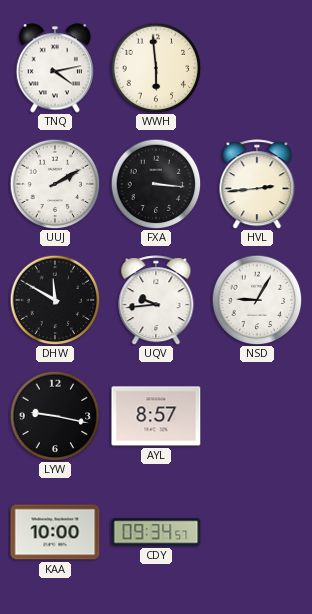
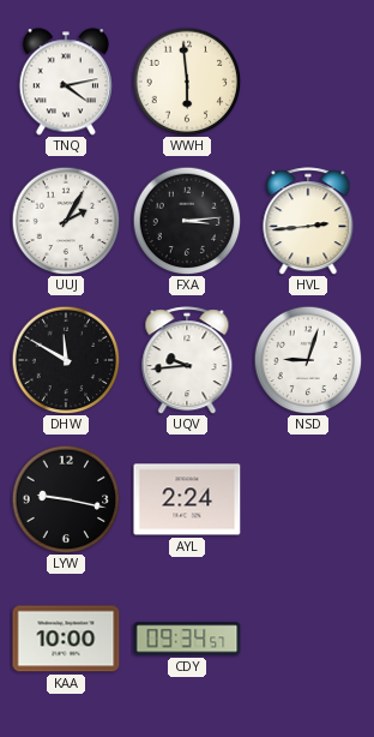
UUJ: 2:10 -> 2:05
FXA: 3:16 -> 3:14
NSD: 9:05 -> 9:03
AYL: 8:57 -> 2:24
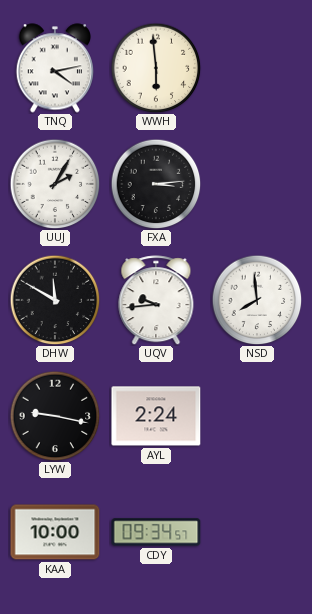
HVL: 2:44 -> none
NSD: 9:03 -> 7:59
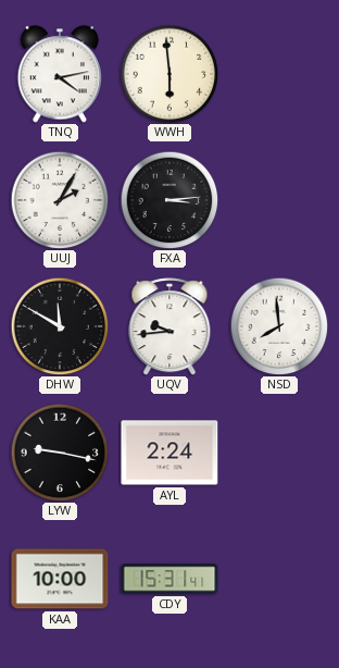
CDY: 09:34 -> 15:31
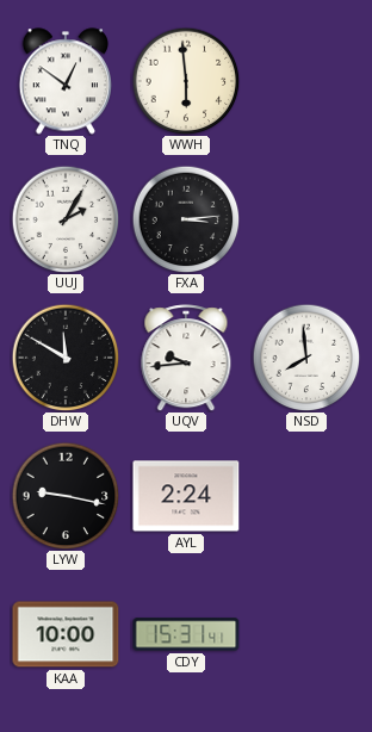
TNQ: 4:13 -> 12:51
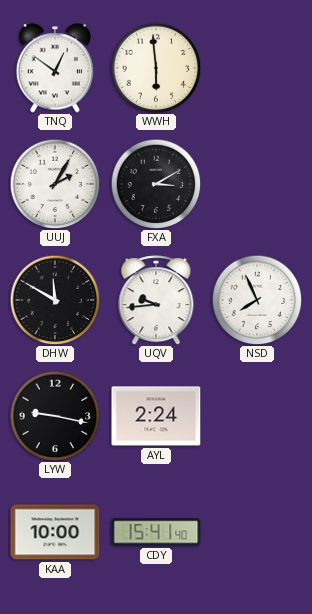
FXA: 3:14 -> 3:10
NSD: 7:59 -> 7:56
CDY: 15:31 -> 15:41
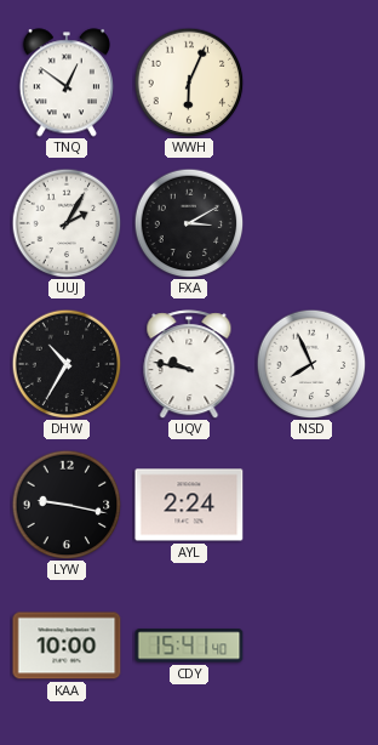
WWH: 5:59 -> 6:04
DHW: 11:50 -> 10:35
UQV: 9:44 -> 9:47
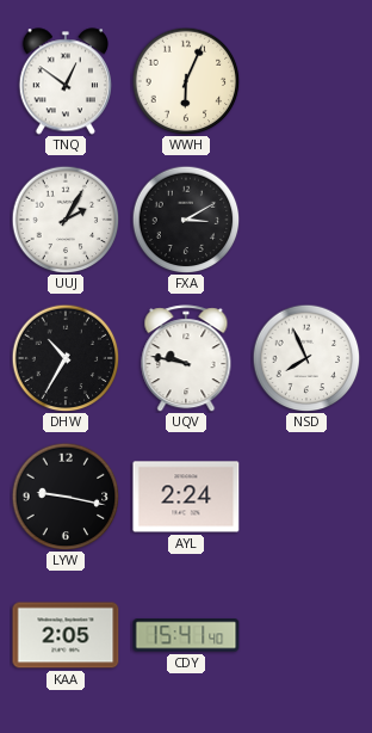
KAA: 10:00 -> 2:05
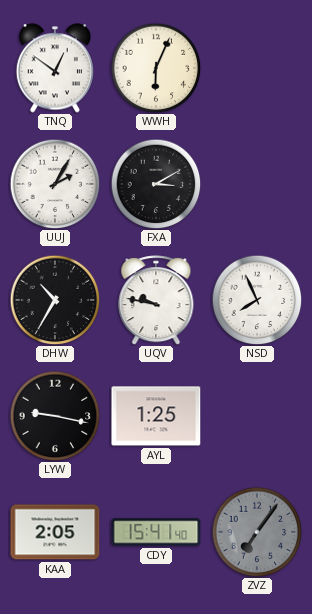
AYL: 2:24 -> 1:25
ZVZ: none -> 7:06
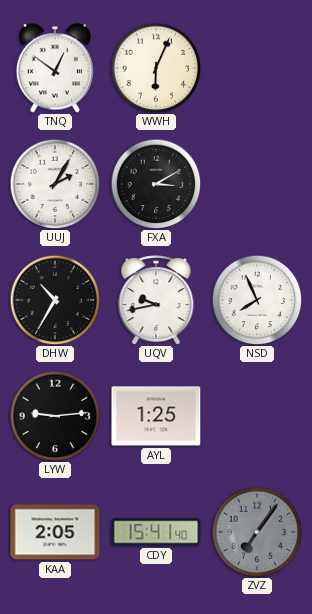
UQV: 9:47 -> 9:43
LYW: 9:17 -> 9:14
